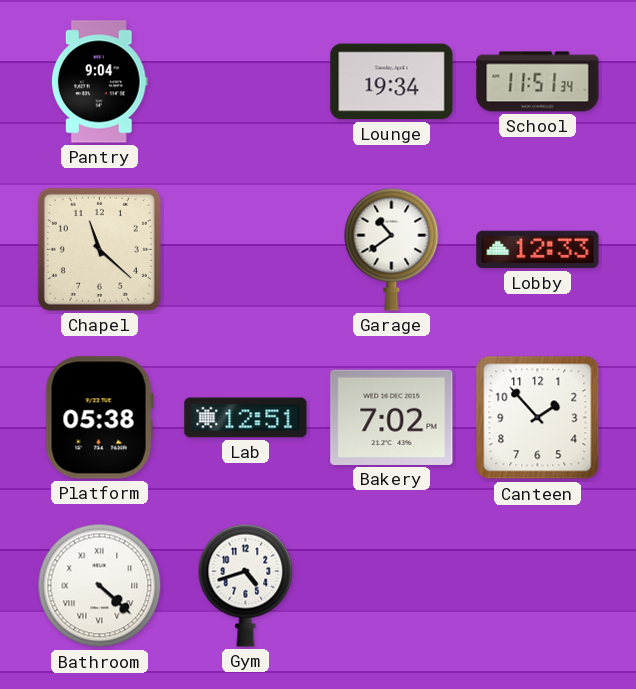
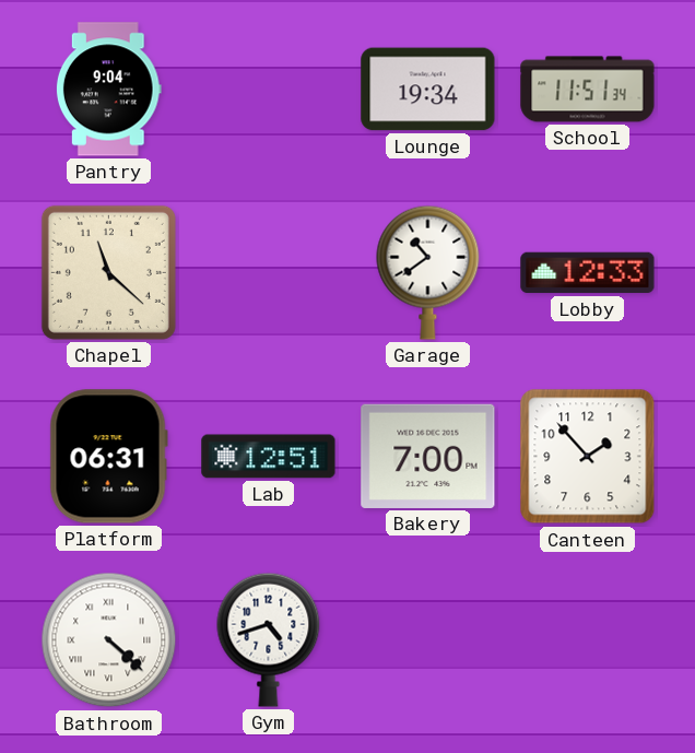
Platform: 05:38 -> 06:31
Bakery: 7:02 -> 7:00
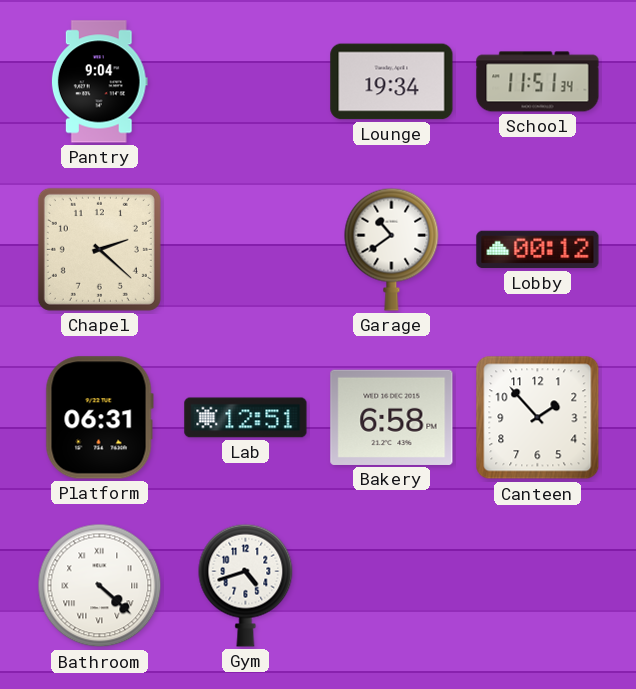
Chapel: 11:22 -> 2:22
Lobby: 12:33 -> 00:12
Bakery: 7:00 -> 6:58
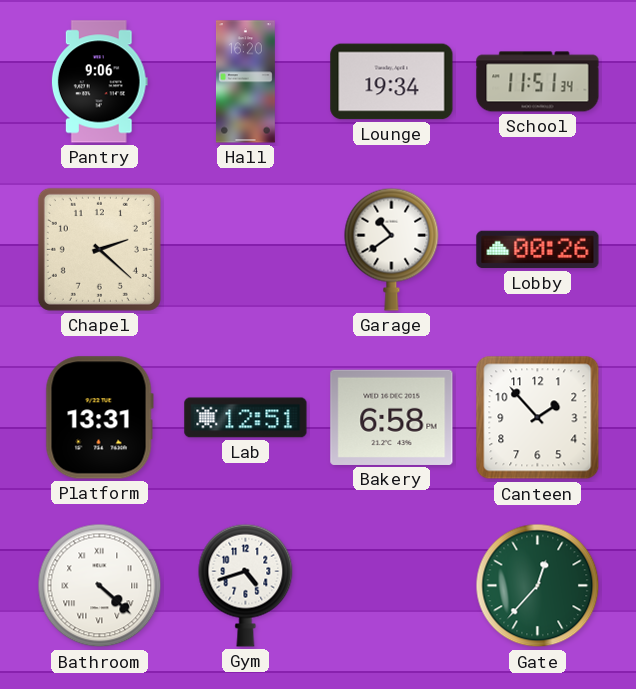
Pantry: 9:04 -> 9:06
Hall: none -> 16:20
Lobby: 00:12 -> 00:26
Platform: 06:31 -> 13:31
Gate: none -> 12:37
